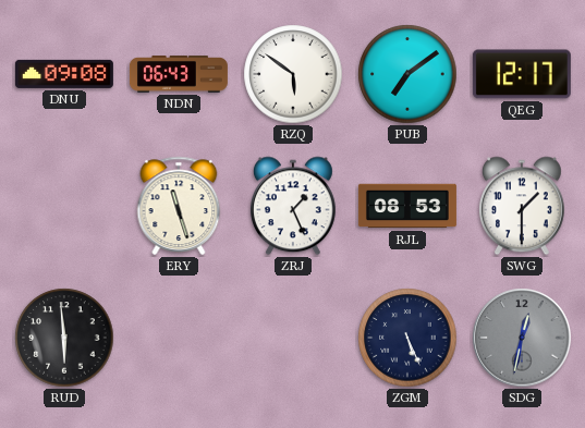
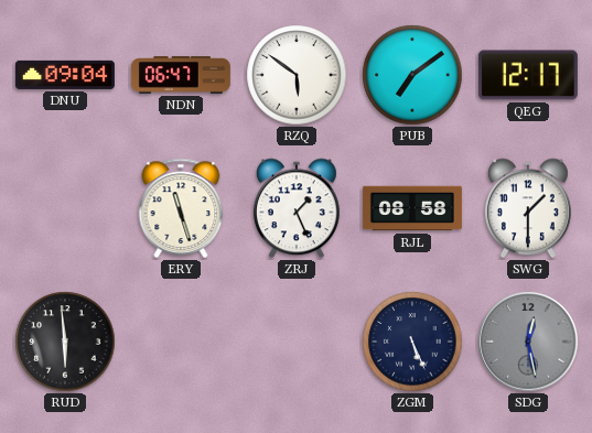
DNU: 09:08 -> 09:04
NDN: 06:43 -> 06:47
RJL: 08:53 -> 08:58
SDG: 12:32 -> 12:28
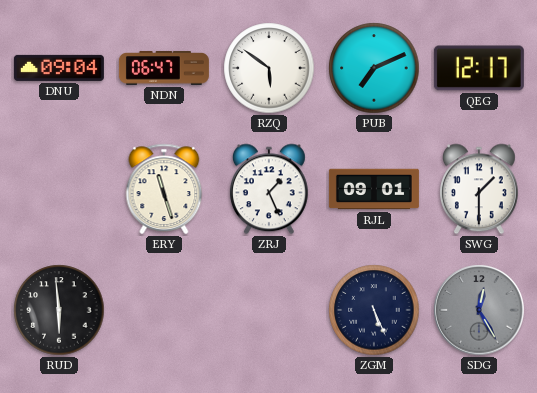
PUB: 7:09 -> 7:11
RJL: 08:58 -> 09:01
SDG: 12:28 -> 12:25
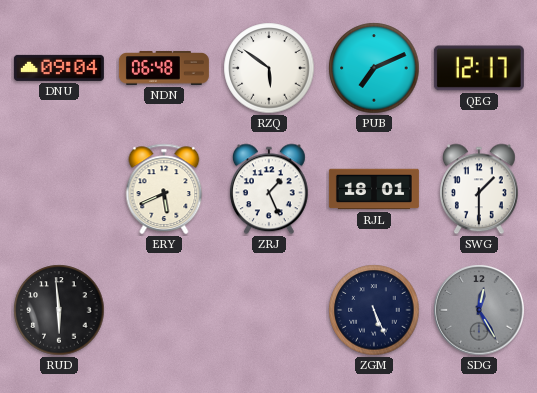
NDN: 06:47 -> 06:48
ERY: 11:27 -> 5:41
RJL: 09:01 -> 18:01
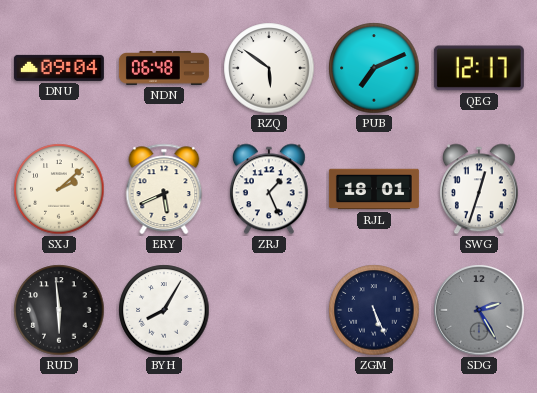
SXJ: none -> 2:08
SWG: 1:30 -> 12:33
BYH: none -> 8:05
SDG: 12:25 -> 2:25
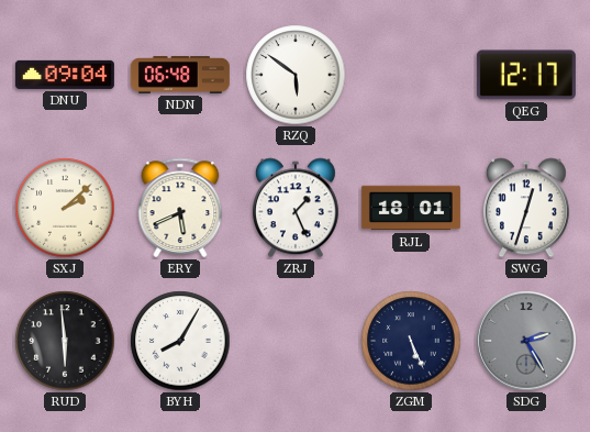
PUB: 7:11 -> none
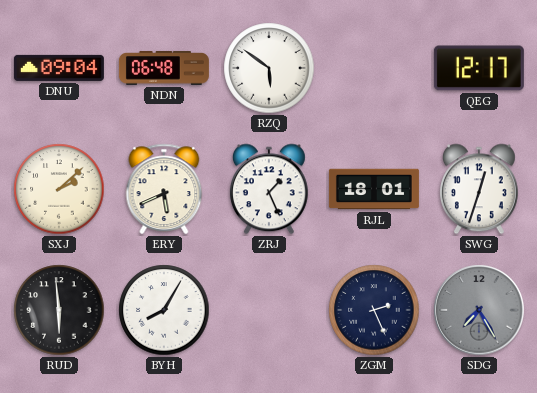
ZGM: 5:26 -> 2:26
SDG: 2:25 -> 7:25
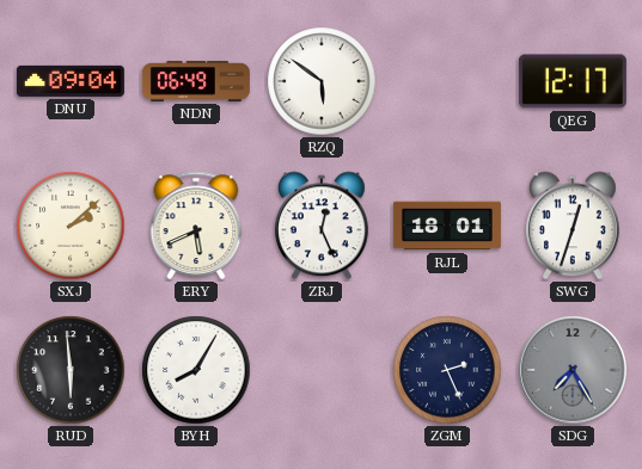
NDN: 06:48 -> 06:49
ZRJ: 1:26 -> 12:26
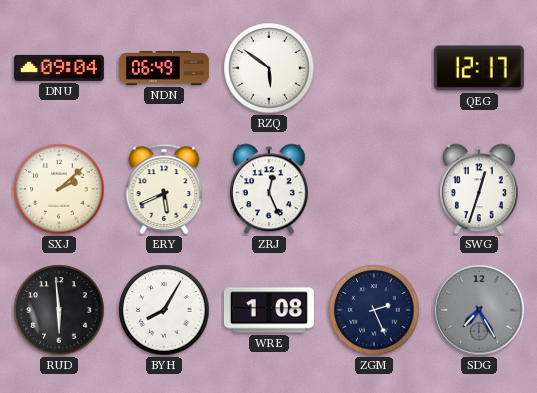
RJL: 18:01 -> none
WRE: none -> 1:08
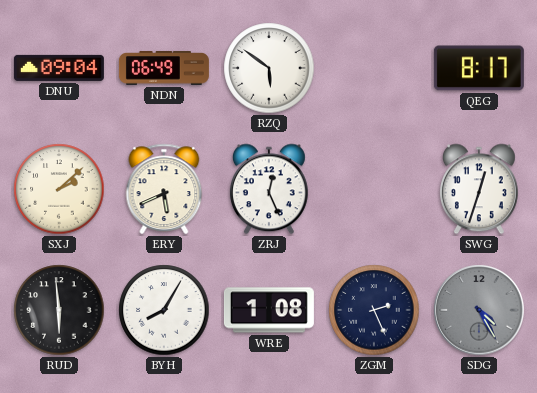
QEG: 12:17 -> 8:17
SDG: 7:25 -> 4:25
